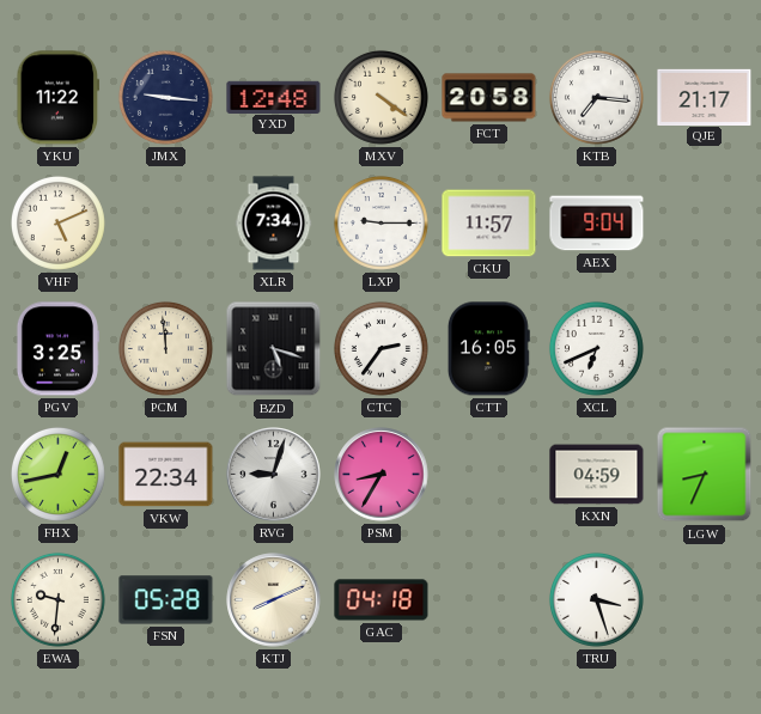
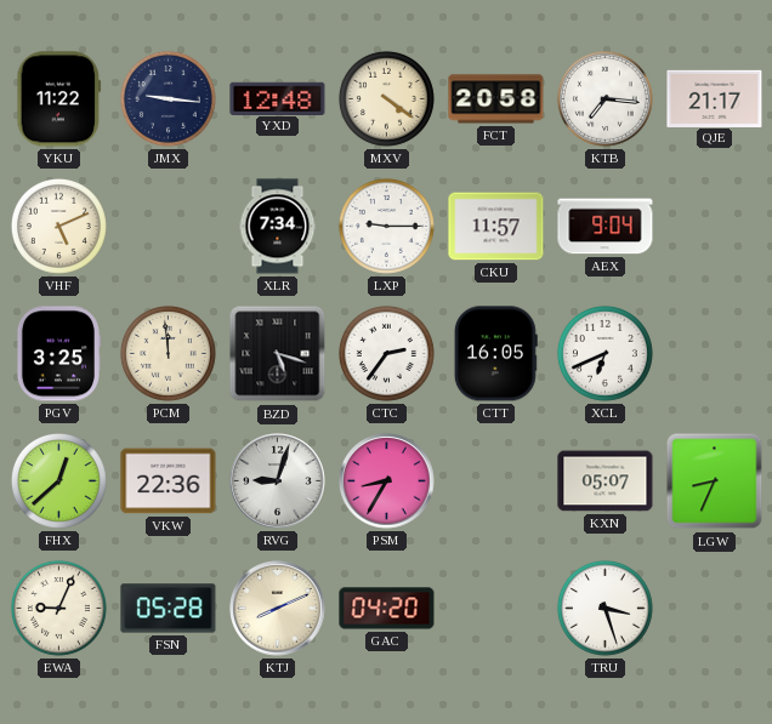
FHX: 12:43 -> 12:38
VKW: 22:34 -> 22:36
KXN: 04:59 -> 05:07
EWA: 9:31 -> 9:04
GAC: 04:18 -> 04:20
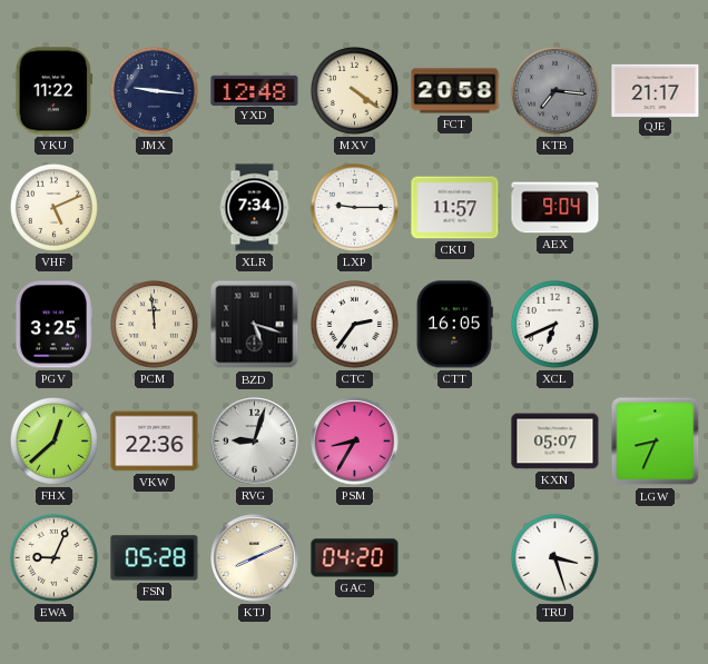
KTB dial: white -> grey
